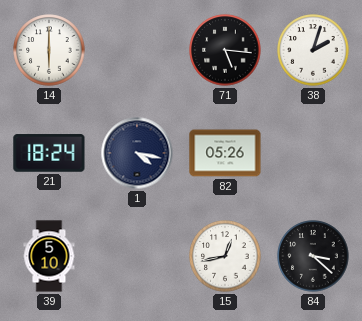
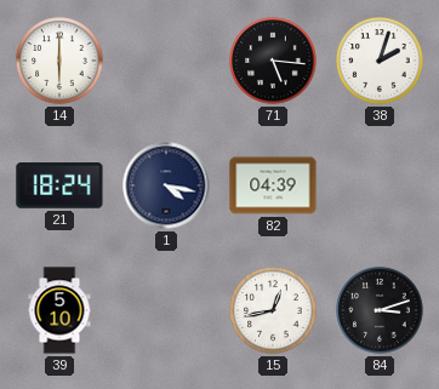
82: 05:26 -> 04:39
84: 3:22 -> 3:12
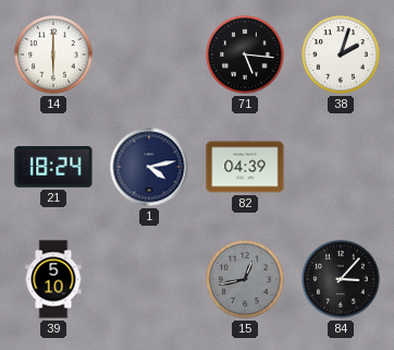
1: 4:17 -> 4:13
15 dial: white -> grey
84: 3:12 -> 3:07
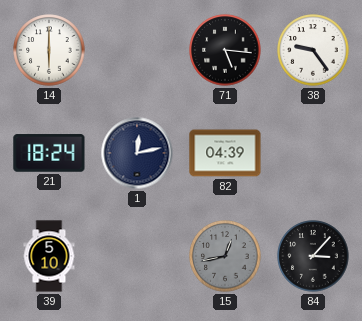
38: 2:03 -> 9:24
1: 4:13 -> 12:13
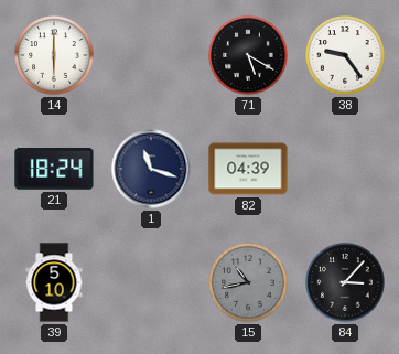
71: 5:16 -> 5:20
1: 12:13 -> 11:18
15: 12:43 -> 10:43
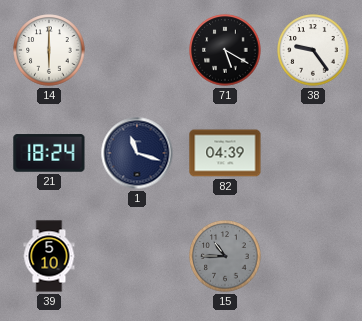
15: 10:43 -> 10:45
84: 3:07 -> none
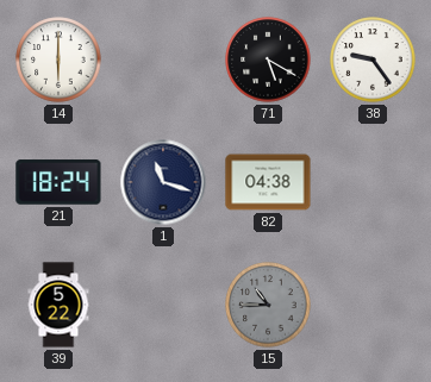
82: 04:39 -> 04:38
39: 5:10 -> 5:22
